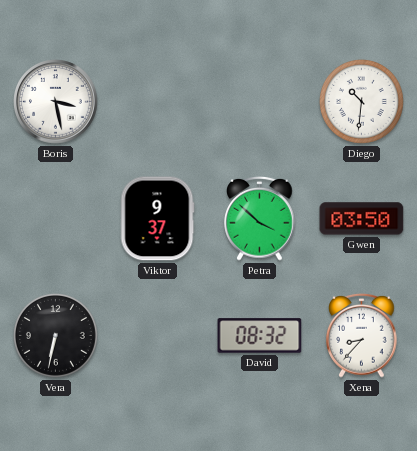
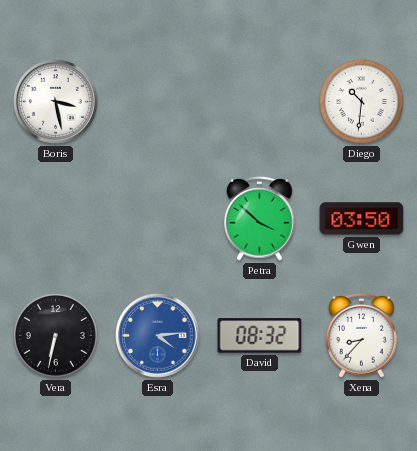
Viktor: 9:37 -> none
Esra: none -> 4:14
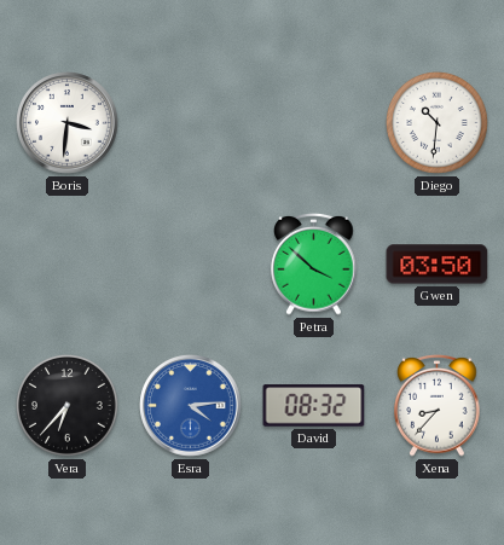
Boris: 3:28 -> 3:31
Vera: 6:32 -> 6:37
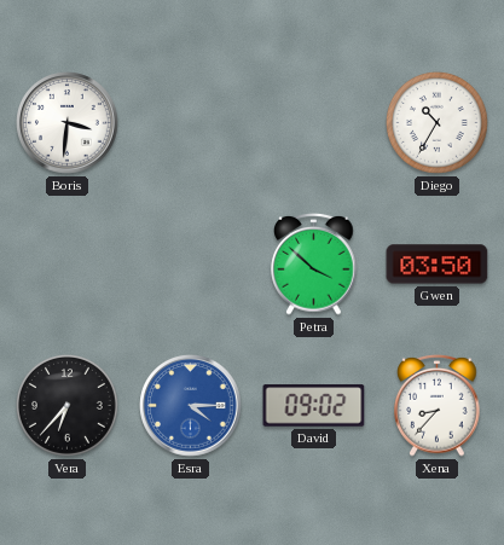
Diego: 10:31 -> 10:35
Esra: 4:14 -> 4:15
David: 08:32 -> 09:02
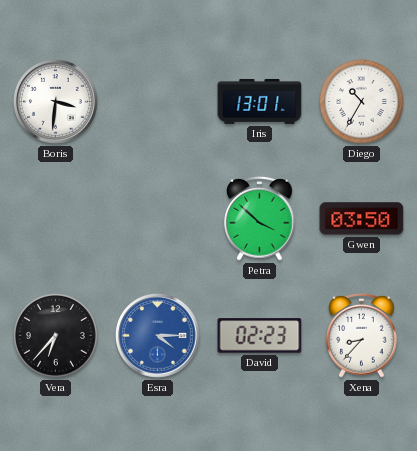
Iris: none -> 13:01
David: 09:02 -> 02:23
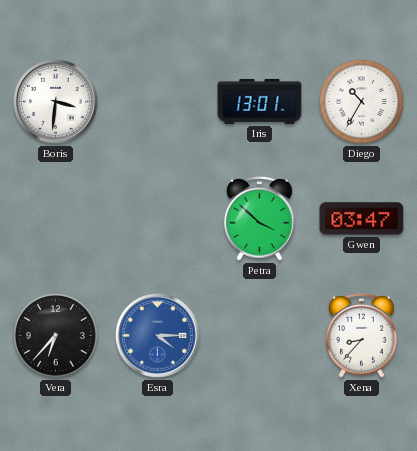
Gwen: 03:50 -> 03:47
David: 02:23 -> none
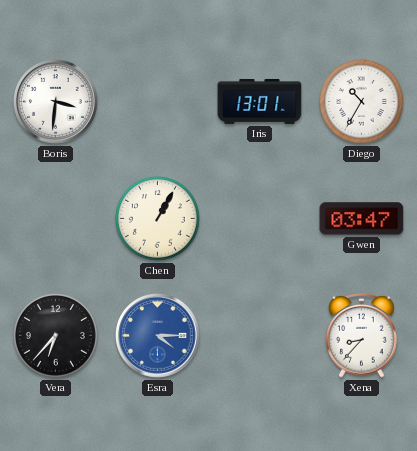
Chen: none -> 1:05
Petra: 3:52 -> none
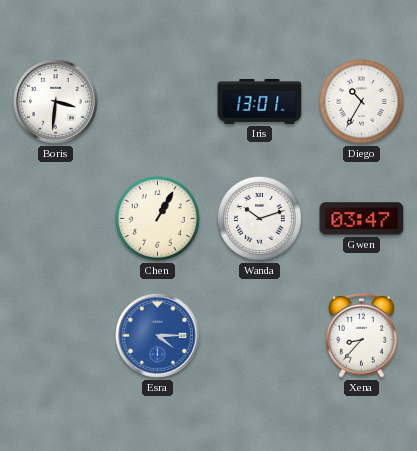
Wanda: none -> 10:12
Vera: 6:37 -> none
